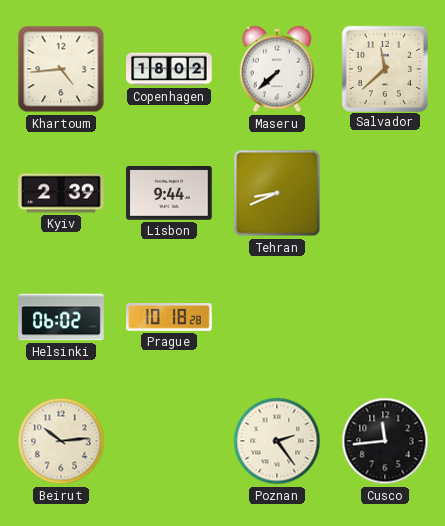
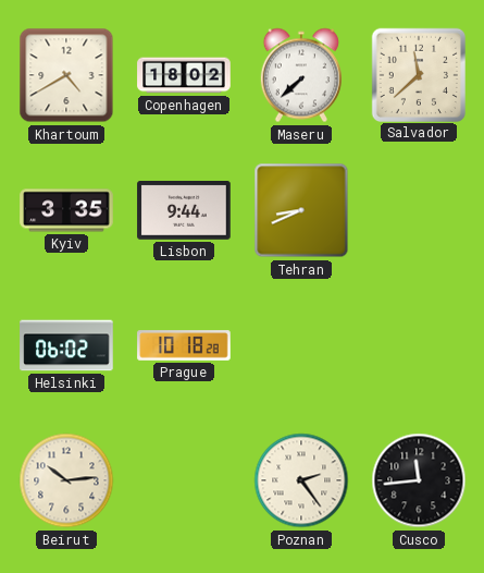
Khartoum: 4:44 -> 4:40
Kyiv: 2:39 -> 3:35
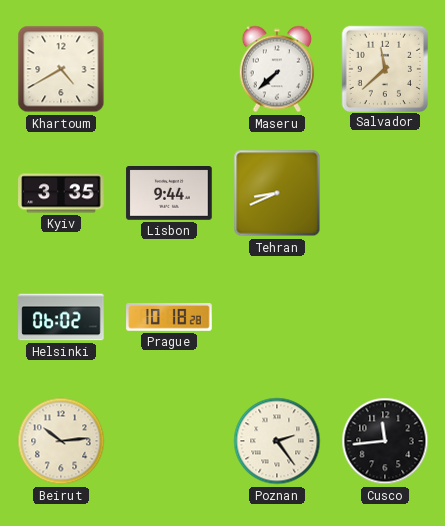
Copenhagen: 18:02 -> none
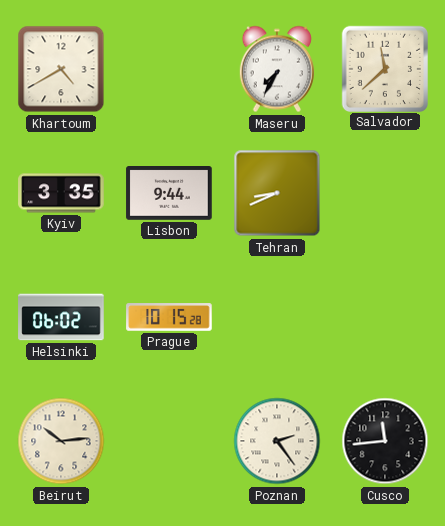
Maseru: 7:38 -> 7:35
Prague: 10:18 -> 10:15
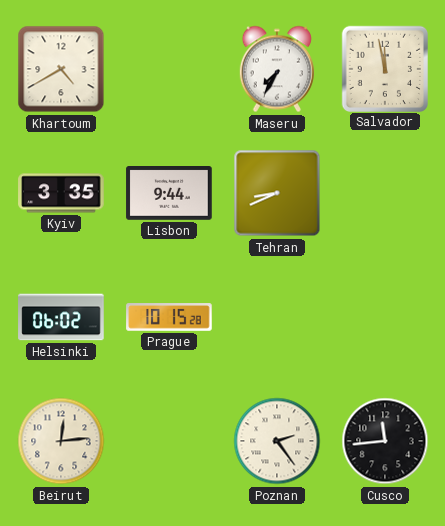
Salvador: 11:38 -> 11:58
Beirut: 10:14 -> 12:14
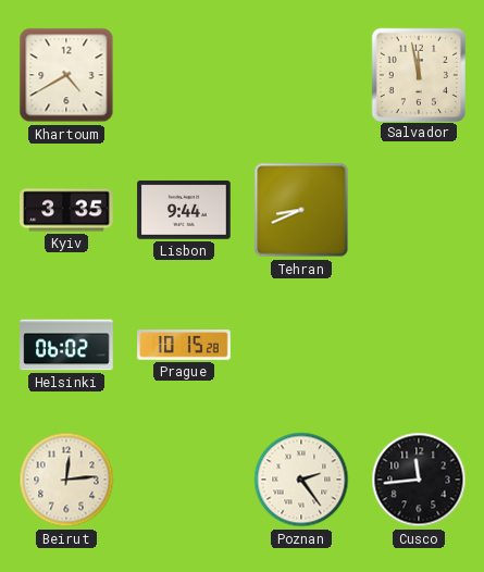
Maseru: 7:35 -> none
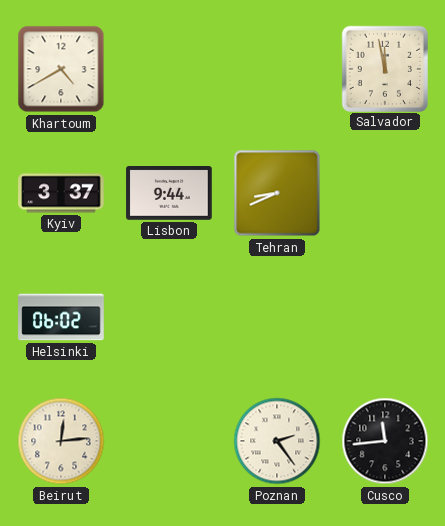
Kyiv: 3:35 -> 3:37
Prague: 10:15 -> none
